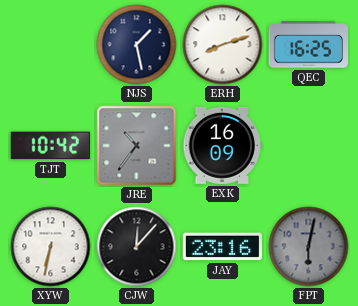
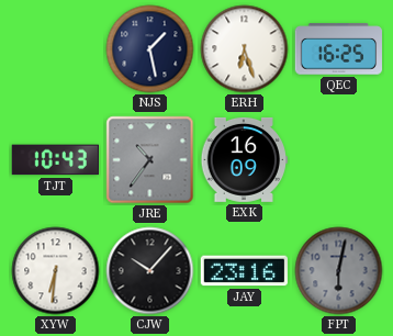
ERH: 8:12 -> 6:27
TJT: 10:42 -> 10:43
XYW: 6:32 -> 6:31
CJW: 12:07 -> 10:07
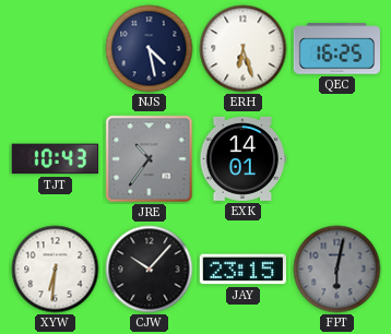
NJS: 1:28 -> 4:28
EXK: 16:09 -> 14:01
JAY: 23:16 -> 23:15
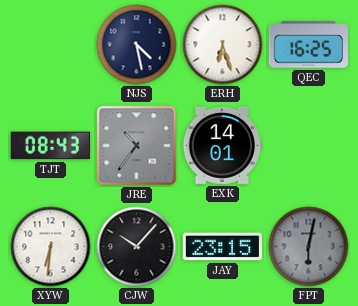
TJT: 10:43 -> 08:43
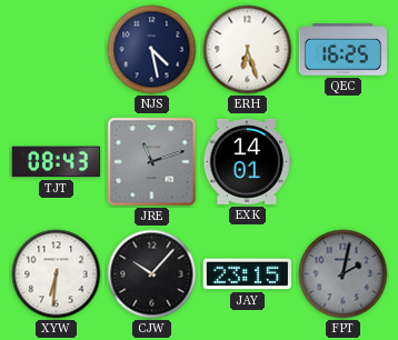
JRE: 10:36 -> 11:12
FPT: 6:02 -> 2:02
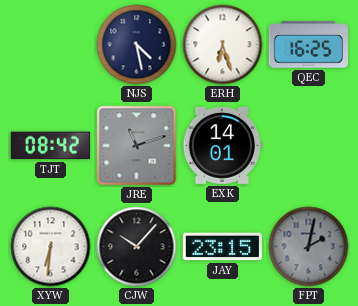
TJT: 08:43 -> 08:42
